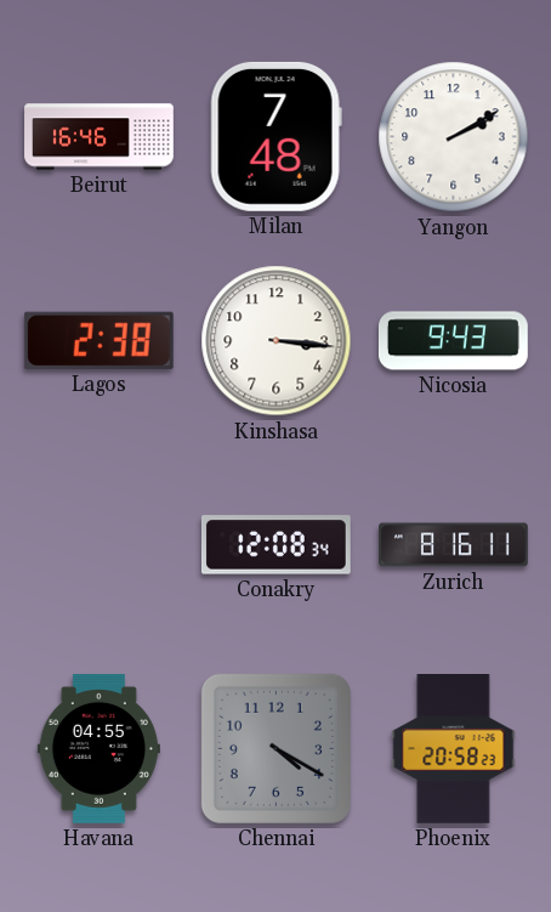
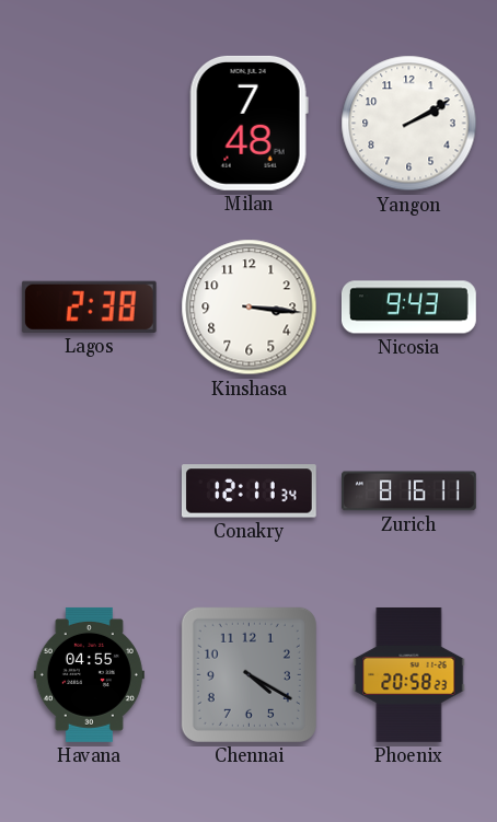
Beirut: 16:46 -> none
Conakry: 12:08 -> 12:11
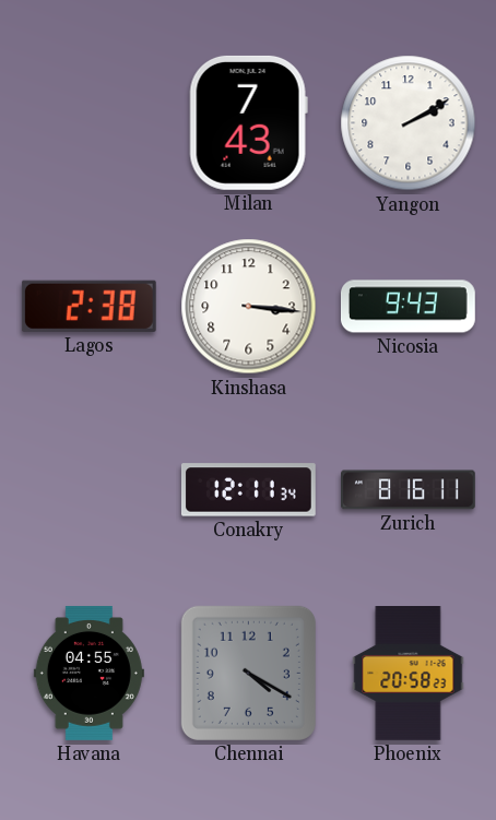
Milan: 7:48 -> 7:43
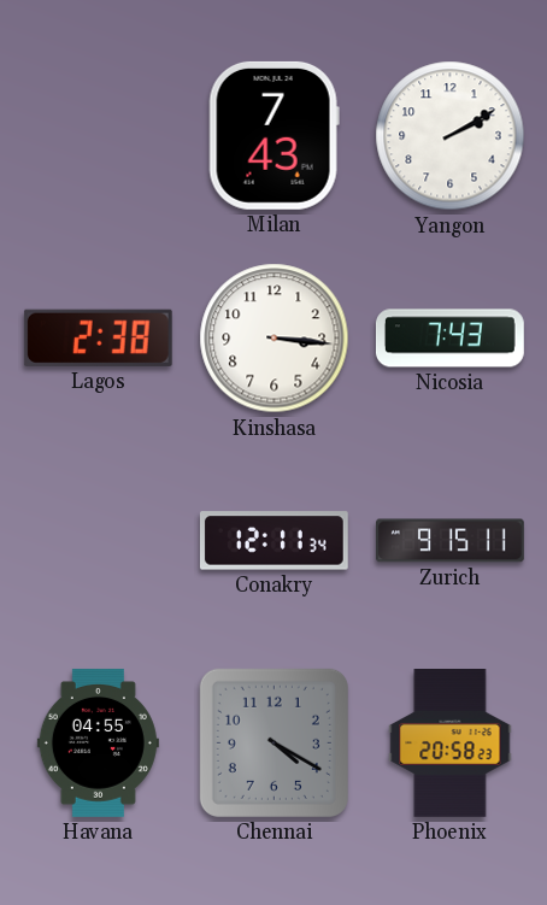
Nicosia: 9:43 -> 7:43
Zurich: 8:16 -> 9:15
